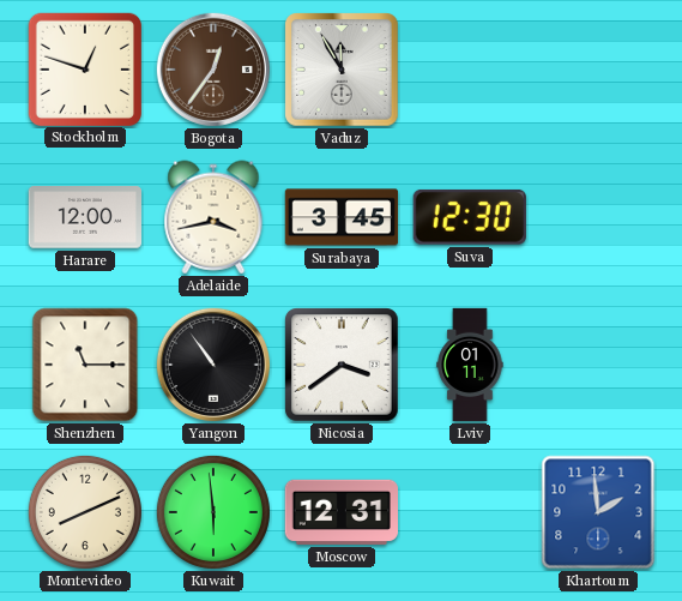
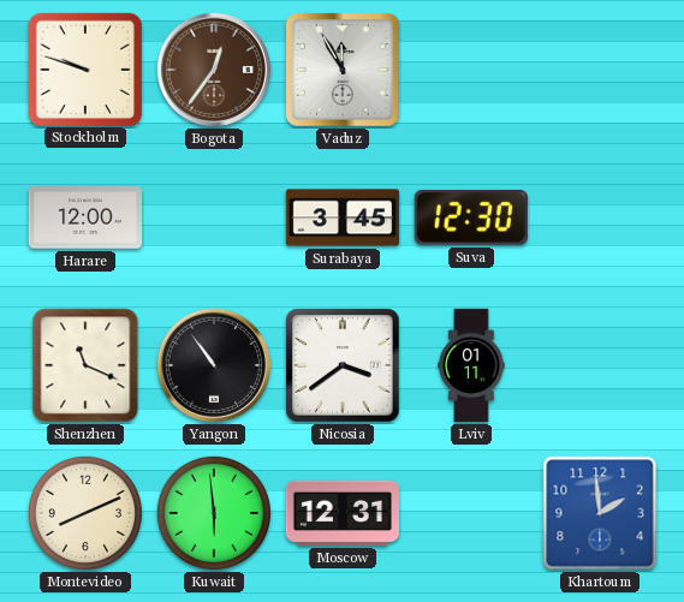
Stockholm: 12:48 -> 9:48
Adelaide: 3:43 -> none
Shenzhen: 11:15 -> 11:19
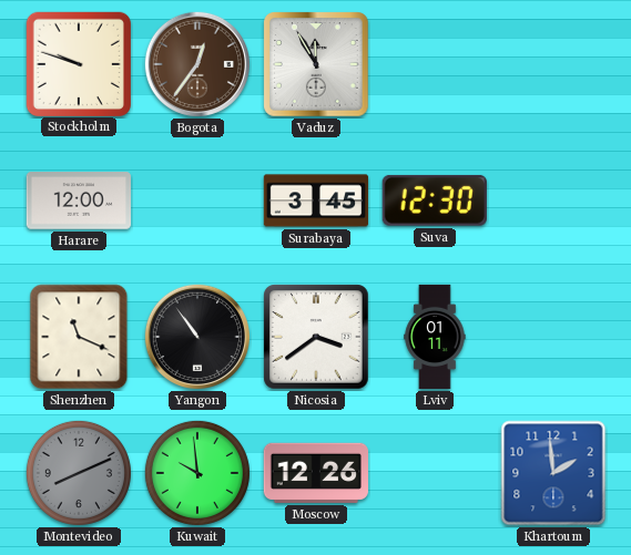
Montevideo dial: cream -> grey
Kuwait: 5:59 -> 9:59
Moscow: 12:31 -> 12:26
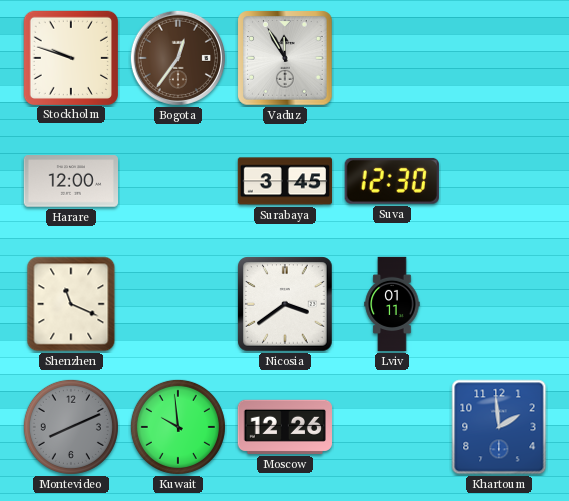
Yangon: 10:54 -> none
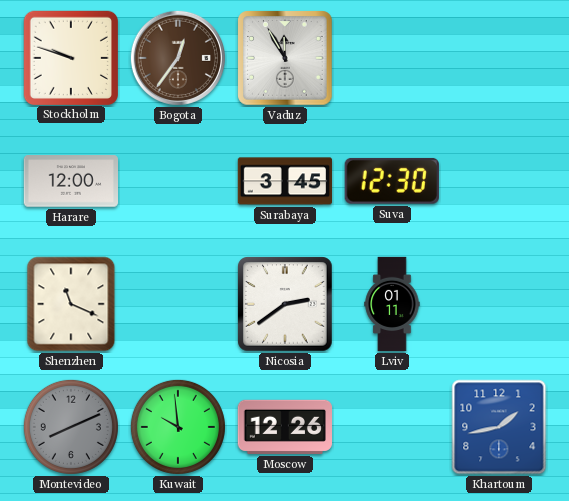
Nicosia: 3:39 -> 2:39
Khartoum: 1:59 -> 1:43
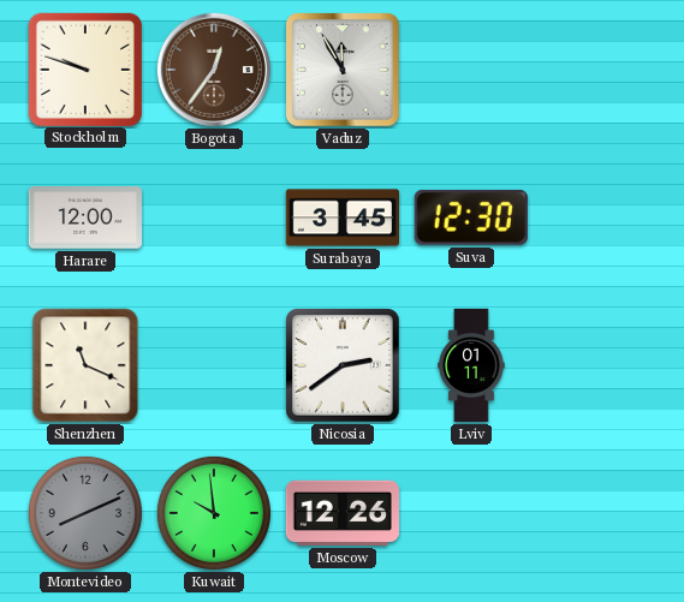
Khartoum: 1:43 -> none
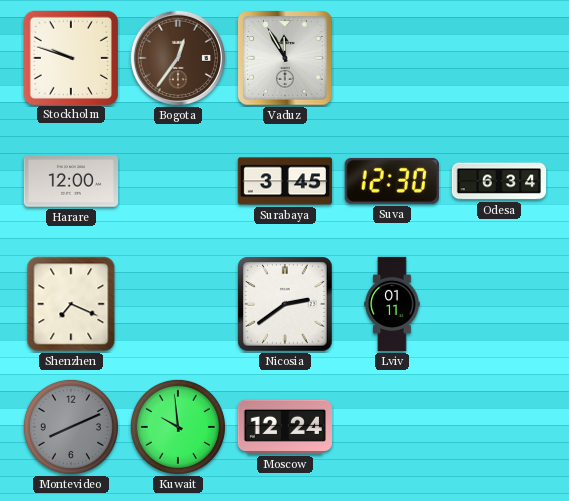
Odesa: none -> 6:34
Shenzhen: 11:19 -> 7:19
Moscow: 12:26 -> 12:24
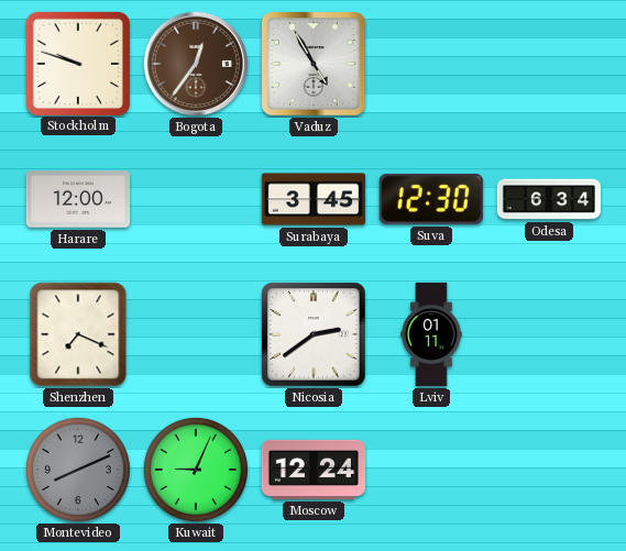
Vaduz: 11:55 -> 4:55
Kuwait: 9:59 -> 9:04
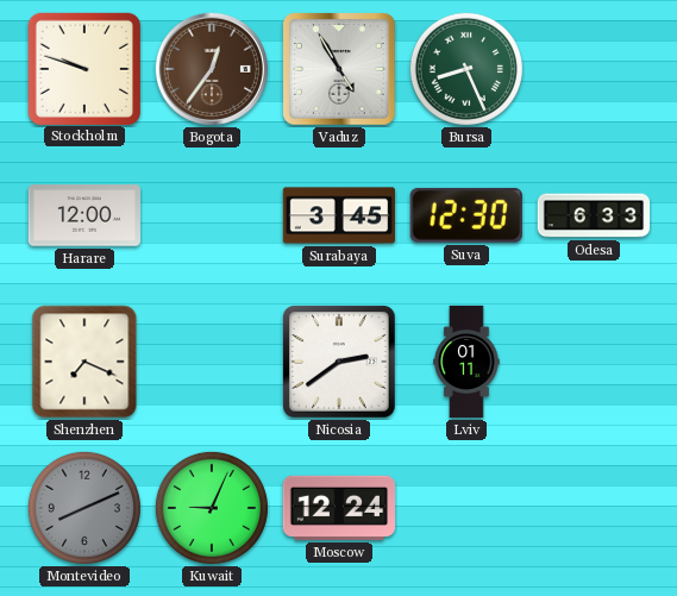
Bursa: none -> 8:26
Odesa: 6:34 -> 6:33
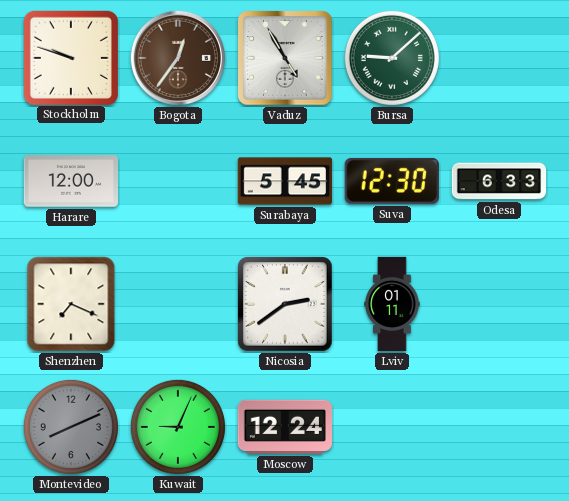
Bursa: 8:26 -> 9:08
Surabaya: 3:45 -> 5:45
